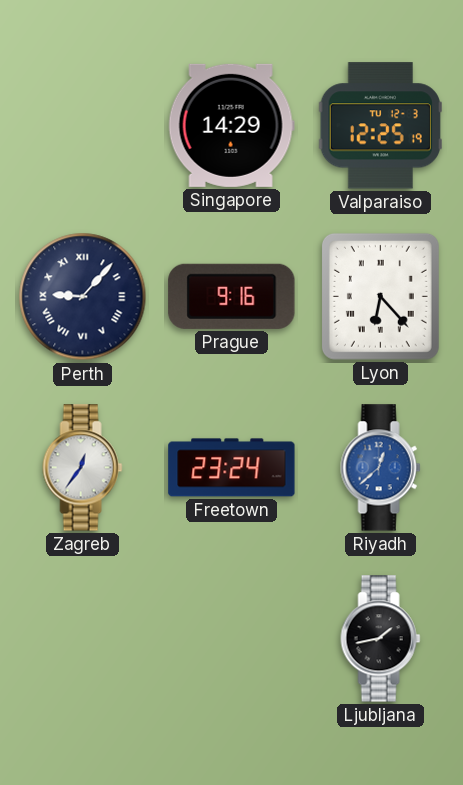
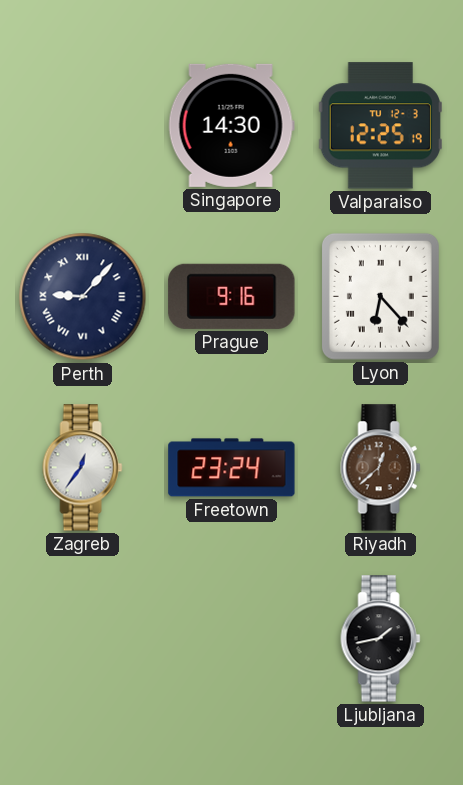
Singapore: 14:29 -> 14:30
Riyadh dial: blue -> brown
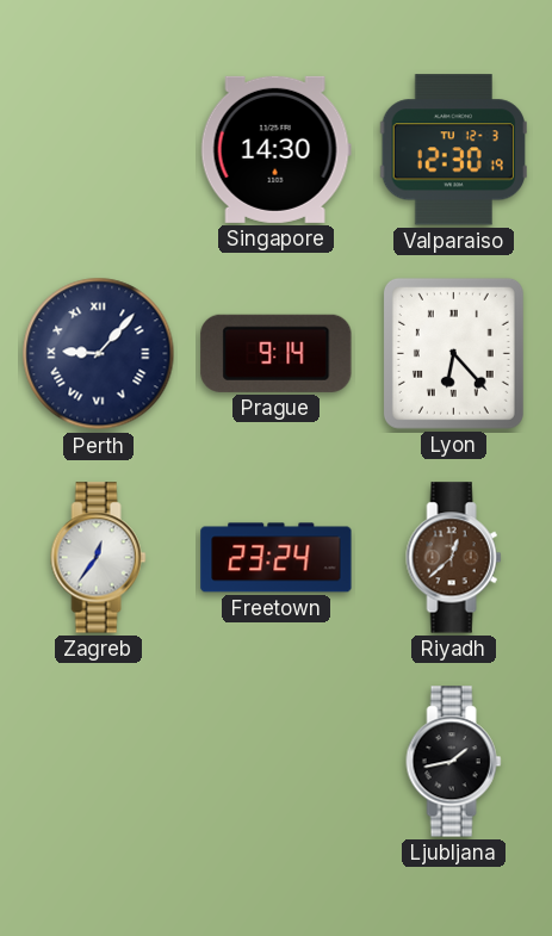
Valparaiso: 12:25 -> 12:30
Prague: 9:16 -> 9:14
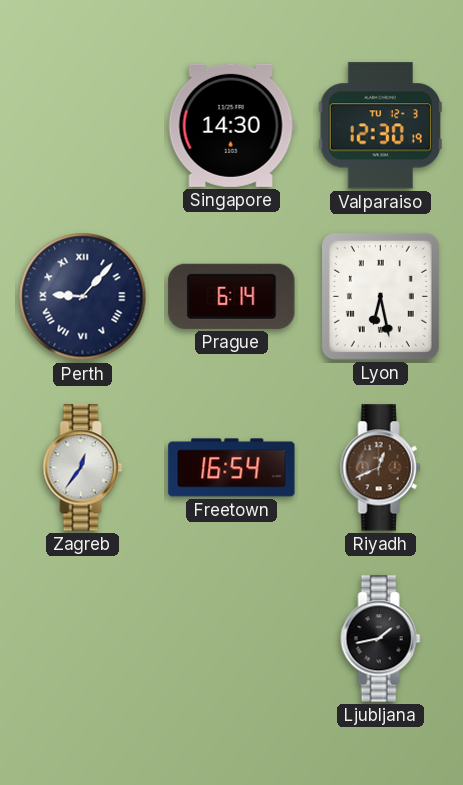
Prague: 9:14 -> 6:14
Lyon: 6:23 -> 6:28
Freetown: 23:24 -> 16:54
Riyadh: 12:38 -> 12:41
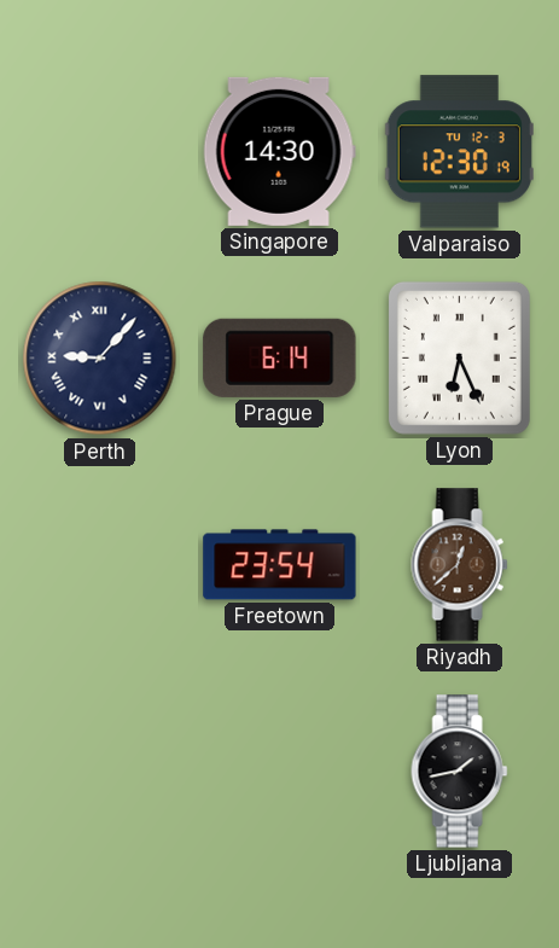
Lyon: 6:28 -> 6:26
Zagreb: 12:36 -> none
Freetown: 16:54 -> 23:54
Riyadh: 12:41 -> 12:38
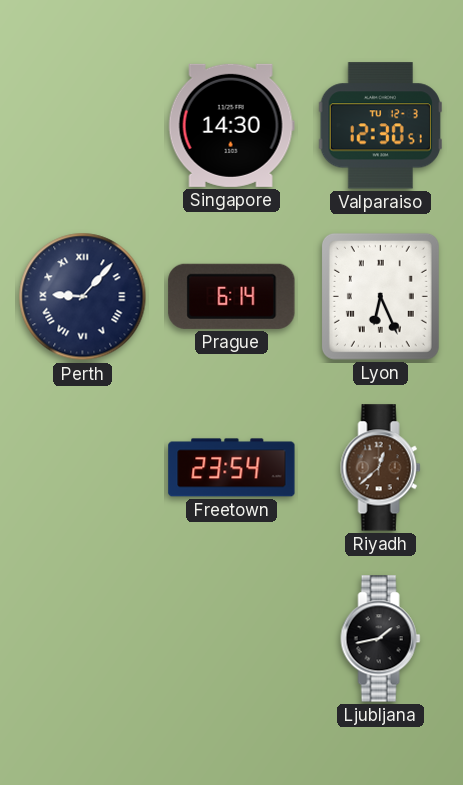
Valparaiso: 12:30:19 -> 12:30:51
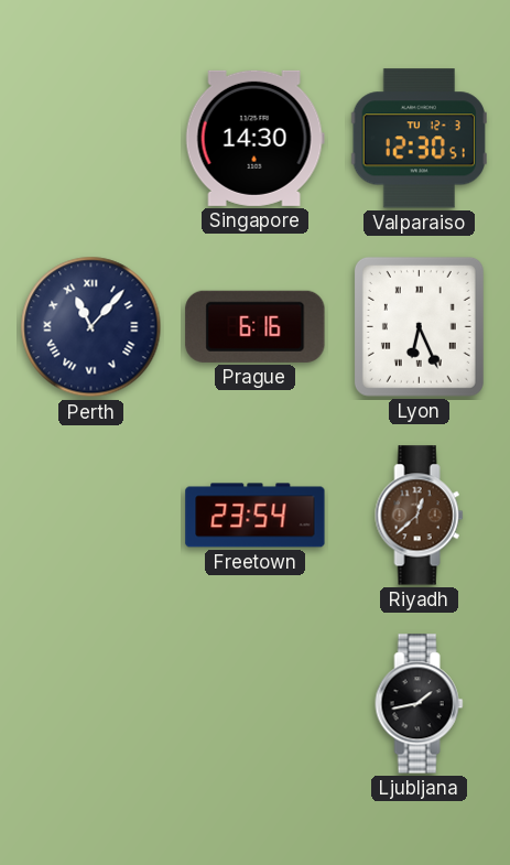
Perth: 9:07 -> 11:07
Prague: 6:14 -> 6:16
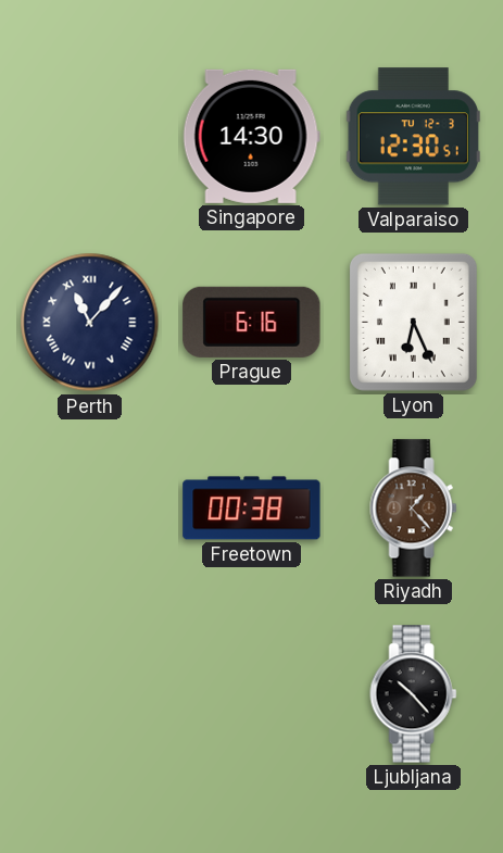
Freetown: 23:54 -> 00:38
Riyadh: 12:38 -> 1:23
Ljubljana: 1:43 -> 10:23
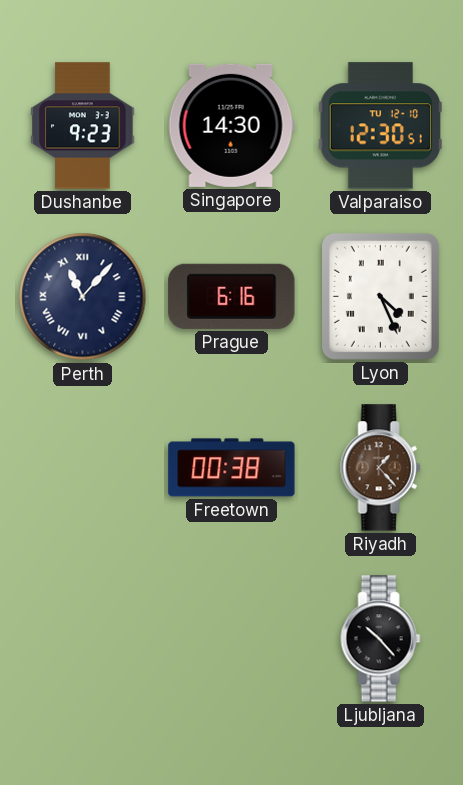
Dushanbe: none -> 9:23
Valparaiso date: TU 12-3 -> TU 12-10
Lyon: 6:26 -> 4:26
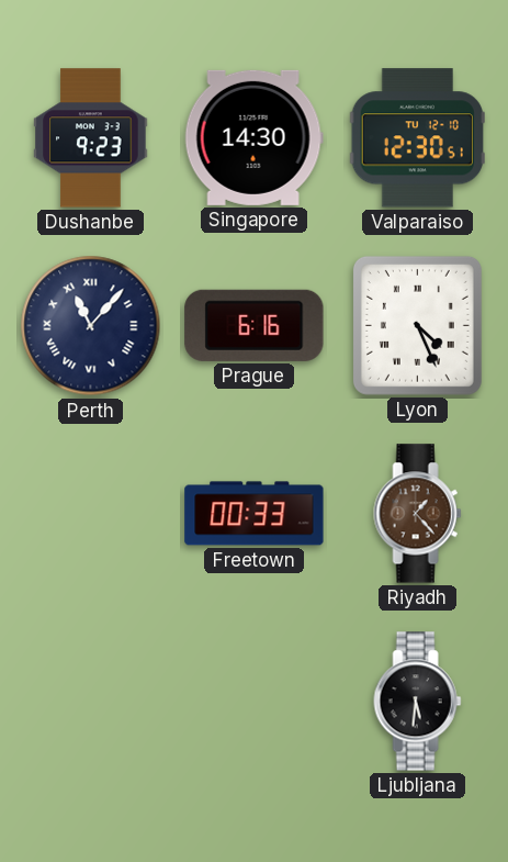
Freetown: 00:38 -> 00:33
Ljubljana: 10:23 -> 5:31
